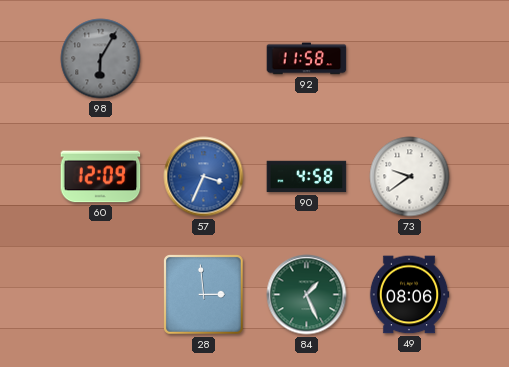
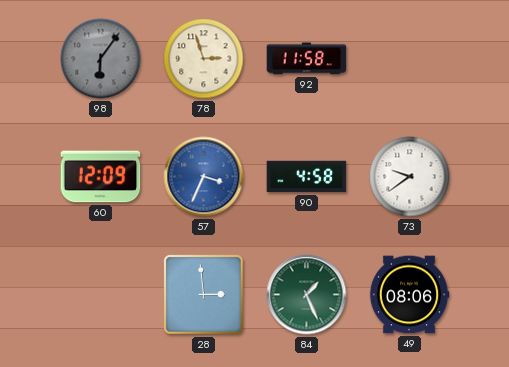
98: 6:05 -> 6:06
78: none -> 2:57
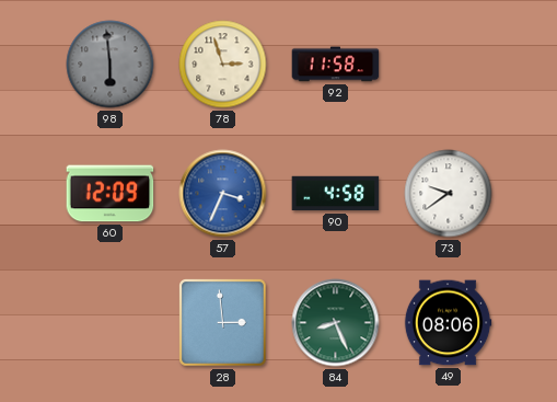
98: 6:06 -> 5:59
84: 1:26 -> 8:26
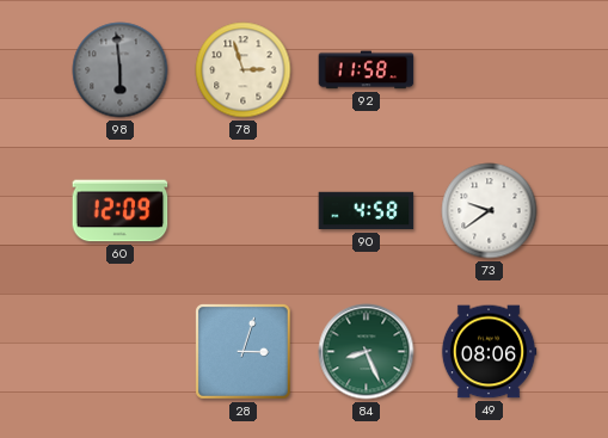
57: 3:34 -> none
28: 2:59 -> 3:03
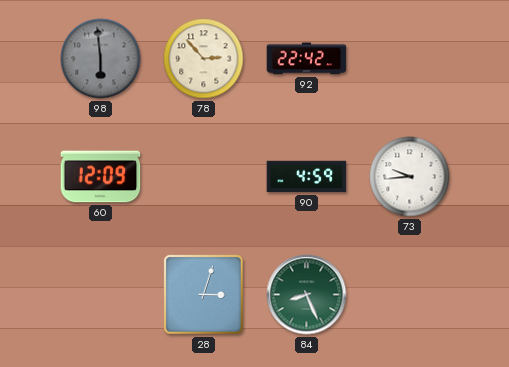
78: 2:57 -> 2:53
92: 11:58 -> 22:42
90: 4:58 -> 4:59
73: 9:39 -> 9:44
49: 08:06 -> none
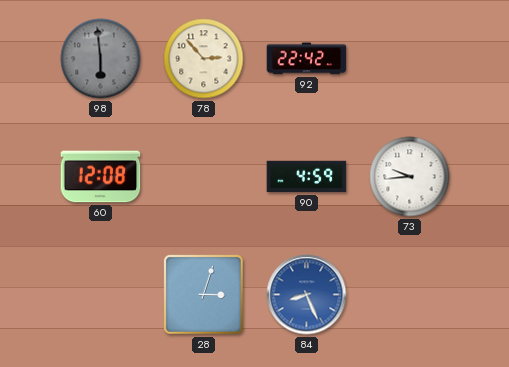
60: 12:09 -> 12:08
84 dial: green -> blue
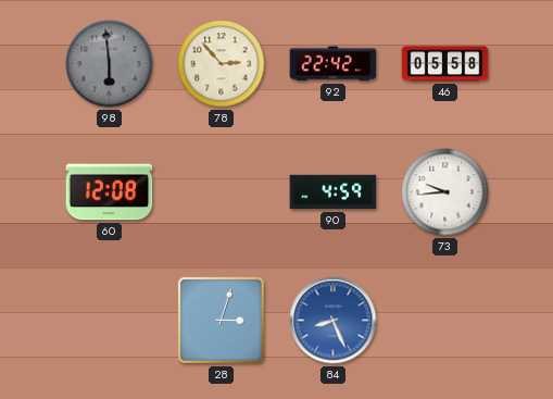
46: none -> 05:58
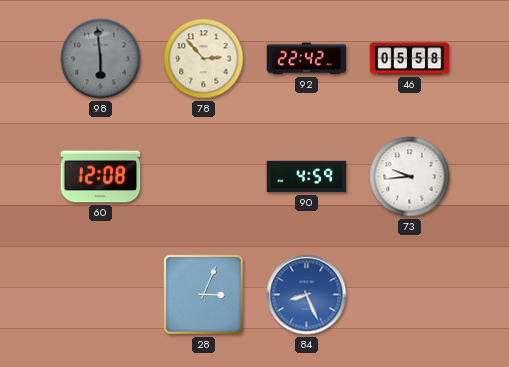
28: 3:03 -> 3:04
